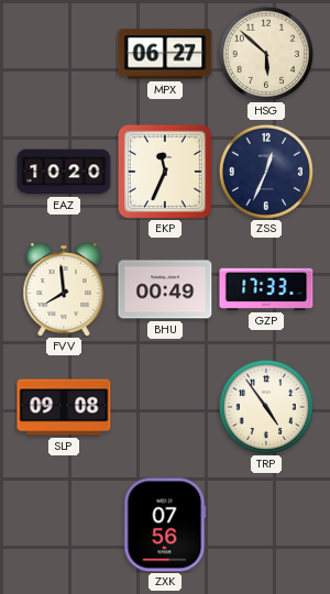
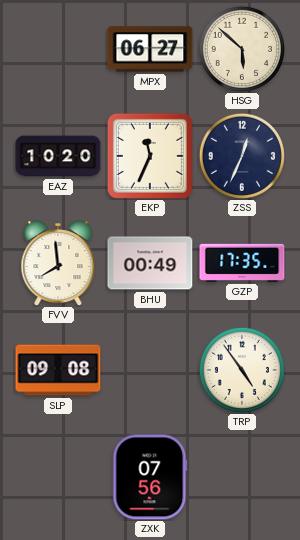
GZP: 17:33 -> 17:35
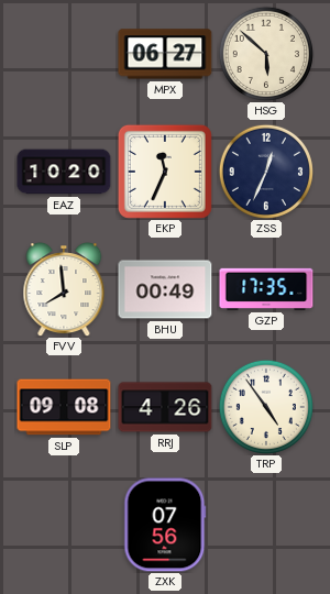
RRJ: none -> 4:26
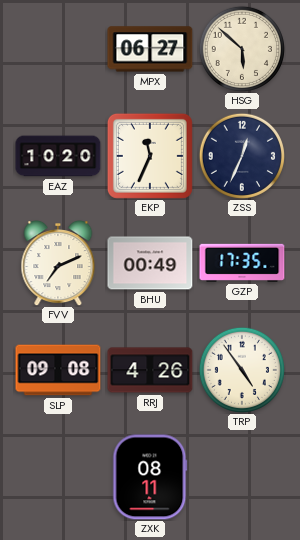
FVV: 7:59 -> 7:11
ZXK: 07:56 -> 08:11
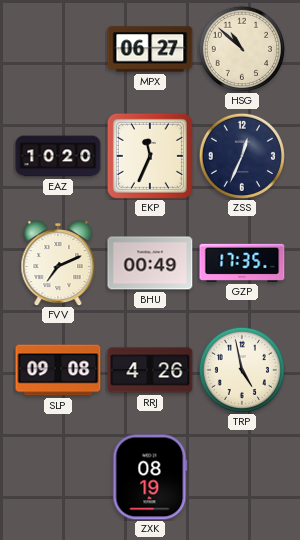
HSG: 5:52 -> 10:52
TRP: 4:54 -> 4:58
ZXK: 08:11 -> 08:19
